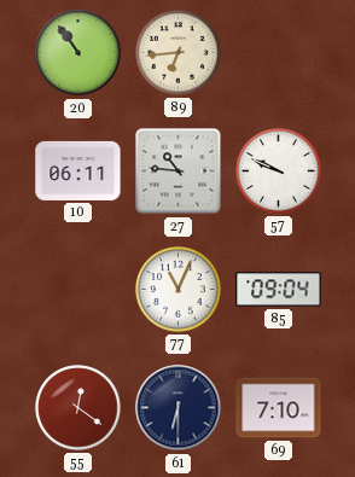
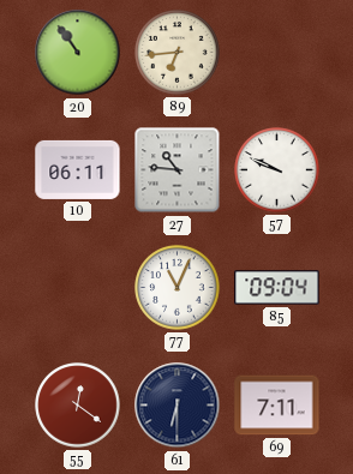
69: 7:10 -> 7:11
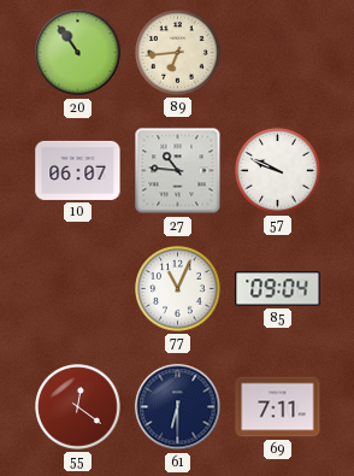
10: 06:11 -> 06:07
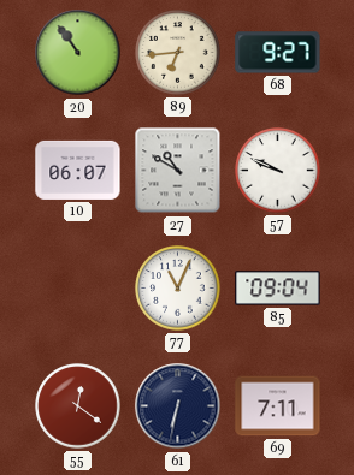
68: none -> 9:27
27: 10:46 -> 10:50
61: 6:30 -> 6:32
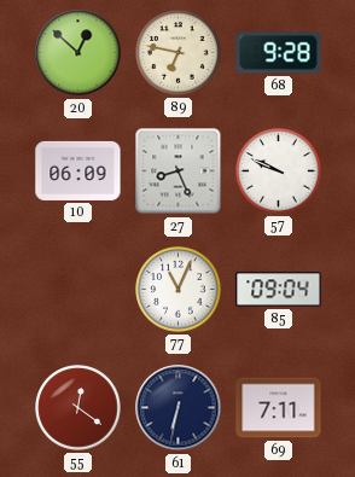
20: 10:54 -> 12:52
89: 6:44 -> 6:47
68: 9:27 -> 9:28
10: 06:07 -> 06:09
27: 10:50 -> 8:26
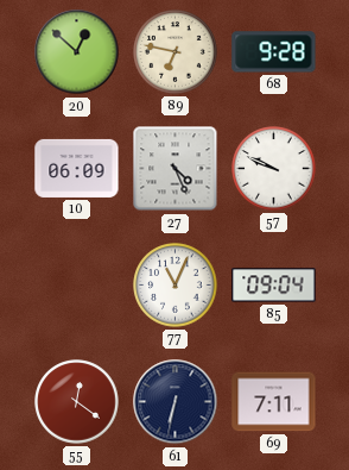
27: 8:26 -> 4:26
